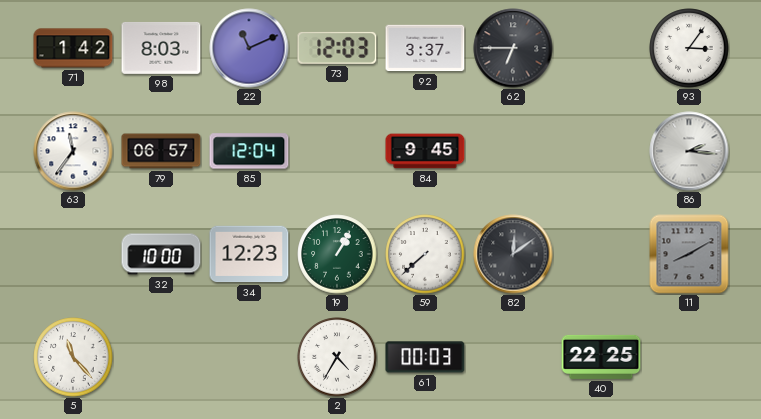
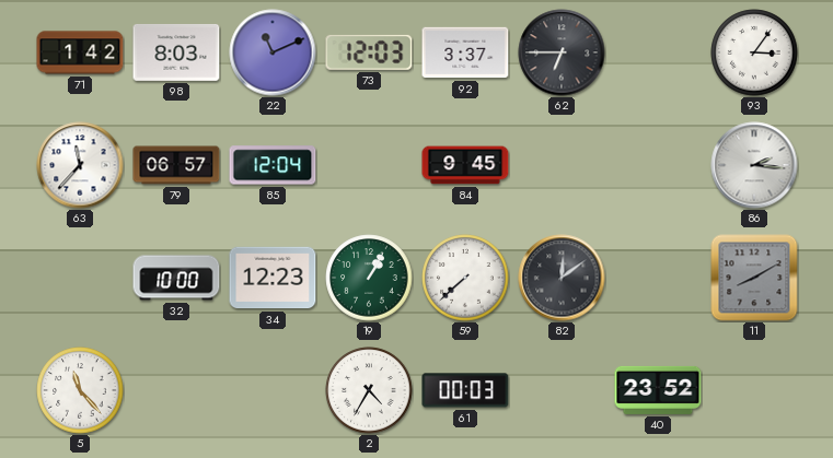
63: 11:36 -> 11:37
40: 22:25 -> 23:52
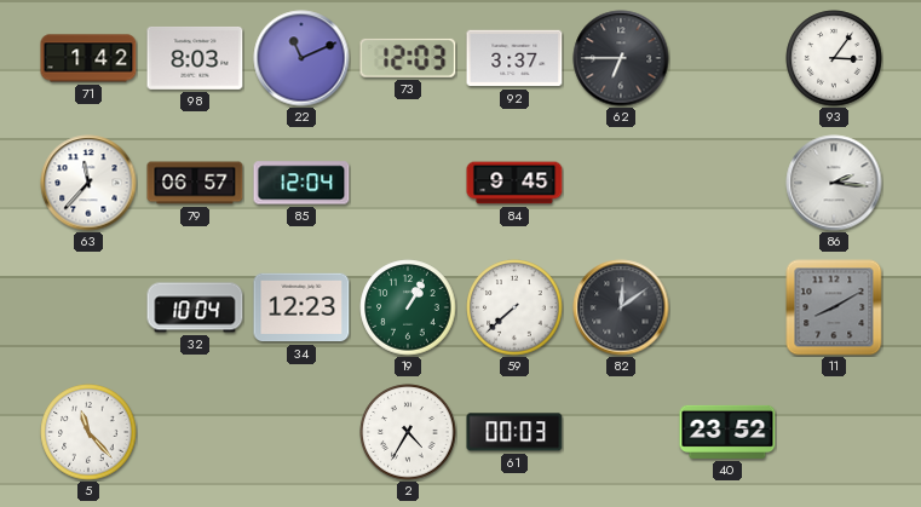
32: 10:00 -> 10:04
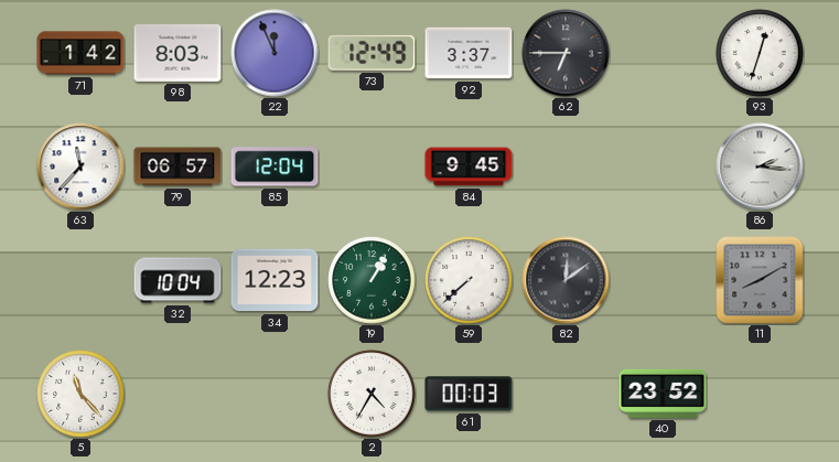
22: 11:11 -> 11:56
73: 12:03 -> 12:49
93: 3:06 -> 12:33
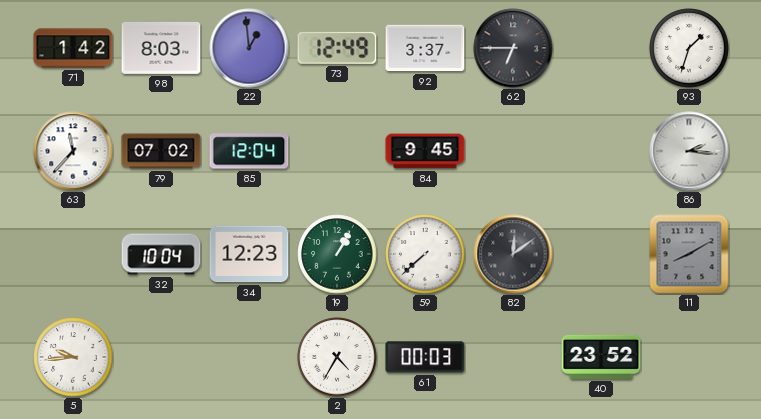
22: 11:56 -> 12:59
93: 12:33 -> 1:33
79: 06:57 -> 07:02
5: 11:23 -> 9:44
